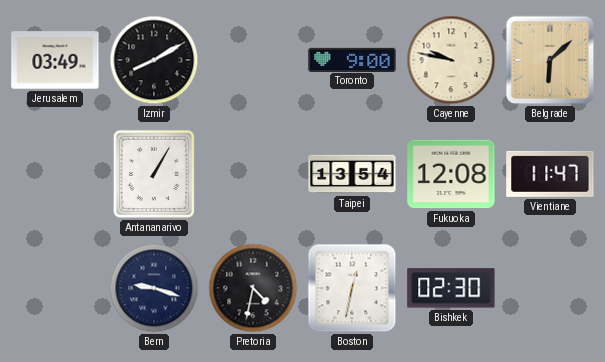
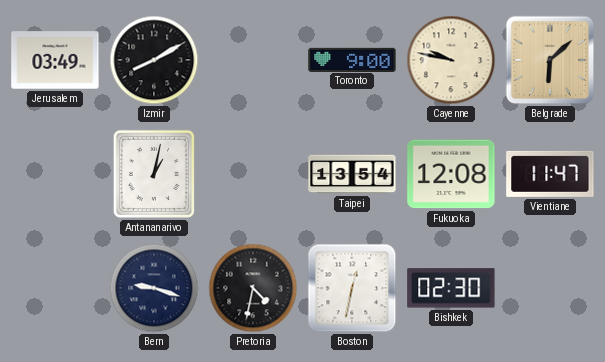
Antananarivo: 1:05 -> 1:02
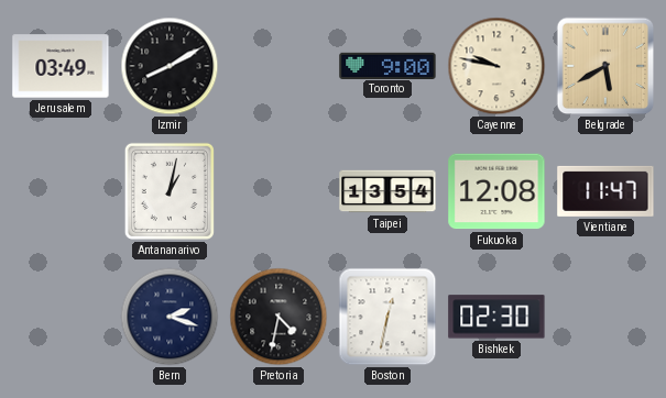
Belgrade: 6:08 -> 5:40
Bern: 9:18 -> 2:18
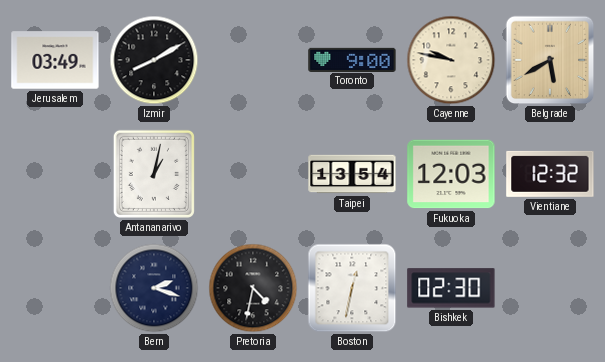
Fukuoka: 12:08 -> 12:03
Vientiane: 11:47 -> 12:32
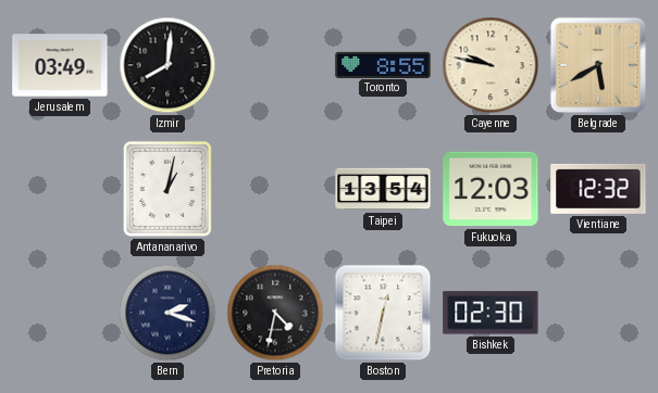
Izmir: 8:10 -> 8:01
Toronto: 9:00 -> 8:55
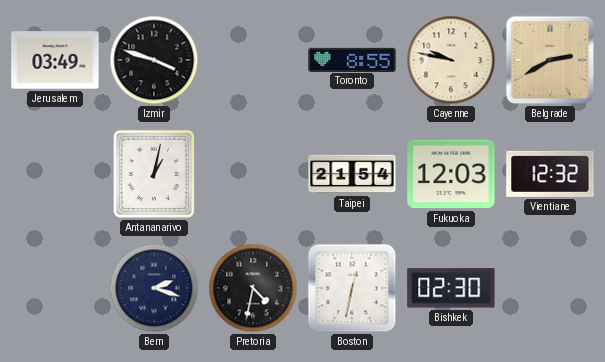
Izmir: 8:01 -> 3:48
Belgrade: 5:40 -> 2:40
Taipei: 13:54 -> 21:54
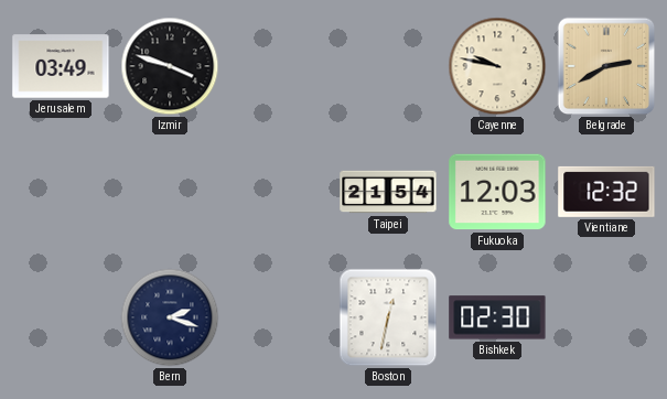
Toronto: 8:55 -> none
Antananarivo: 1:02 -> none
Pretoria: 4:32 -> none
